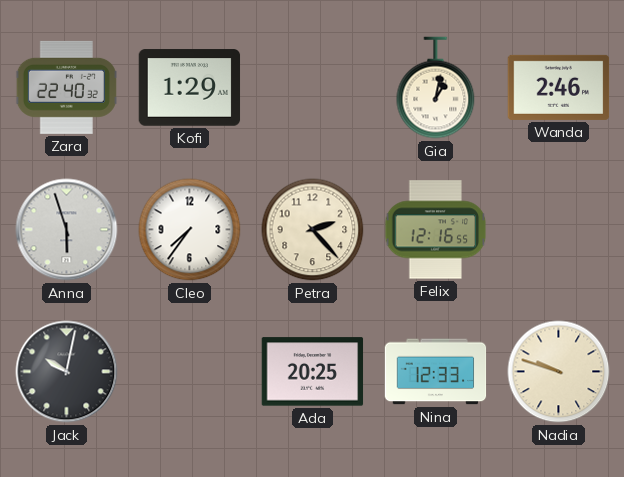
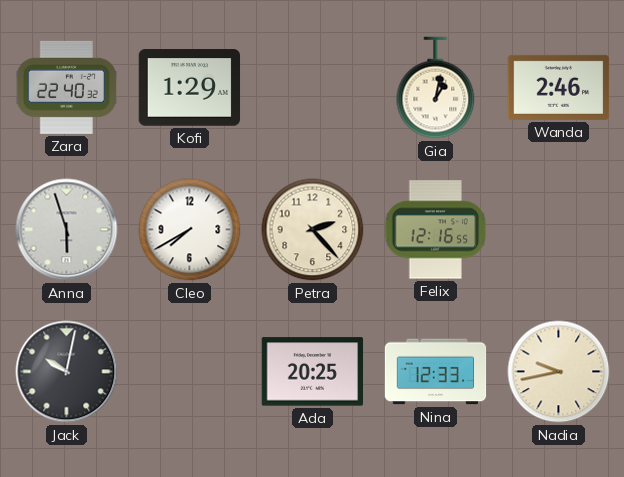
Cleo: 7:36 -> 7:40
Nadia: 9:48 -> 9:43
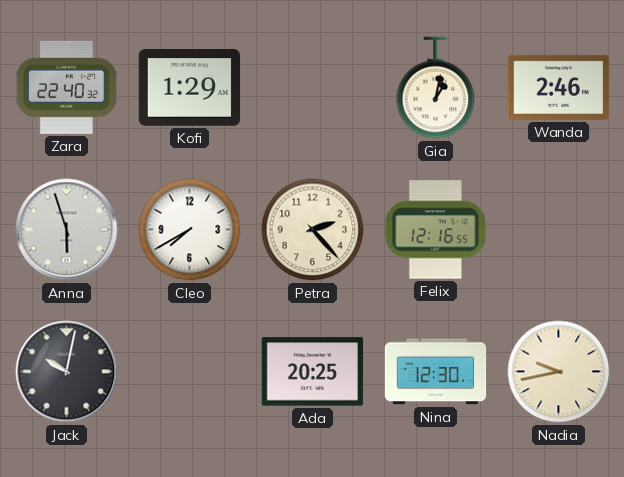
Nina: 12:33 -> 12:30
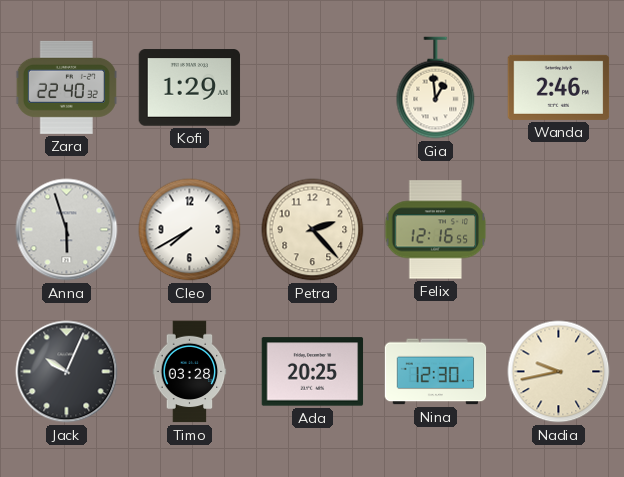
Gia: 1:02 -> 12:59
Jack: 10:02 -> 10:04
Timo: none -> 03:28
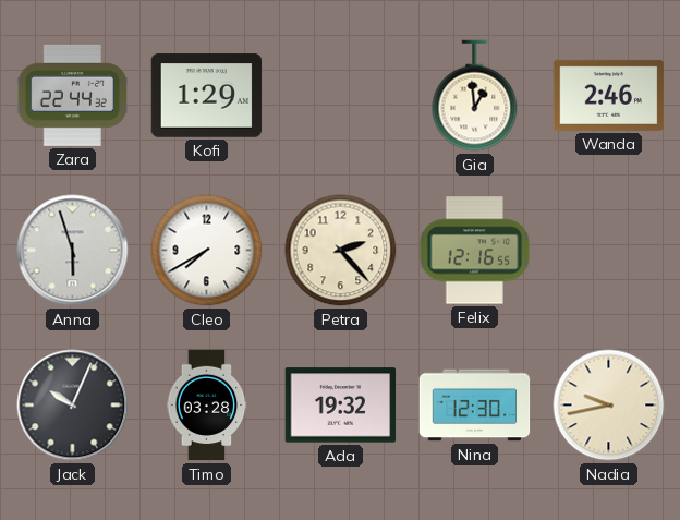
Zara: 22:40 -> 22:44
Ada: 20:25 -> 19:32
